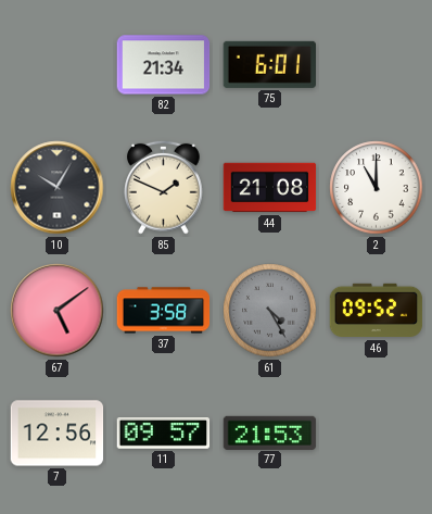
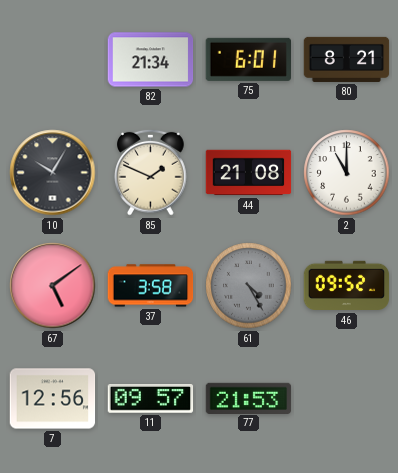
80: none -> 8:21
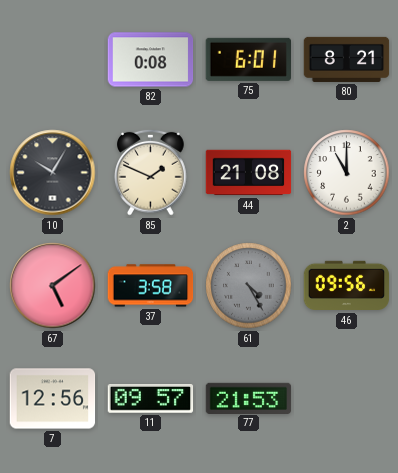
82: 21:34 -> 0:08
46: 09:52 -> 09:56
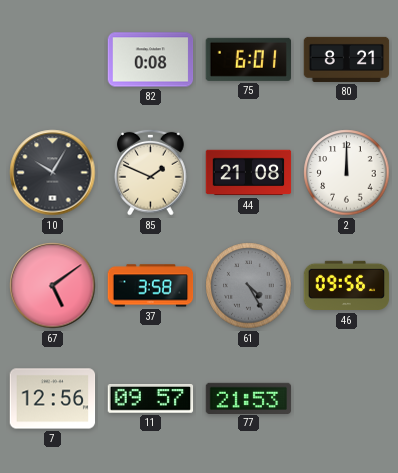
2: 11:00 -> 12:00
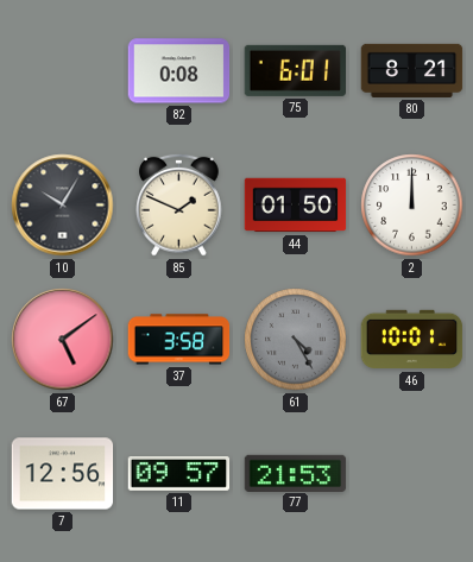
44: 21:08 -> 01:50
46: 09:56 -> 10:01
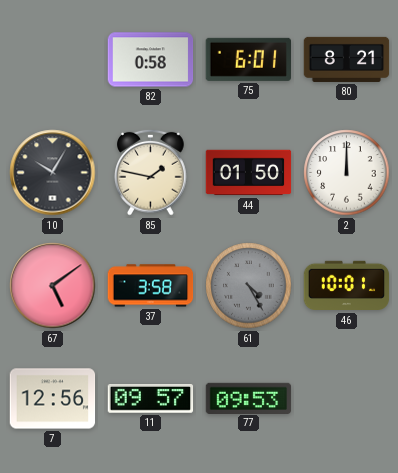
82: 0:08 -> 0:58
85: 1:49 -> 1:47
77: 21:53 -> 09:53
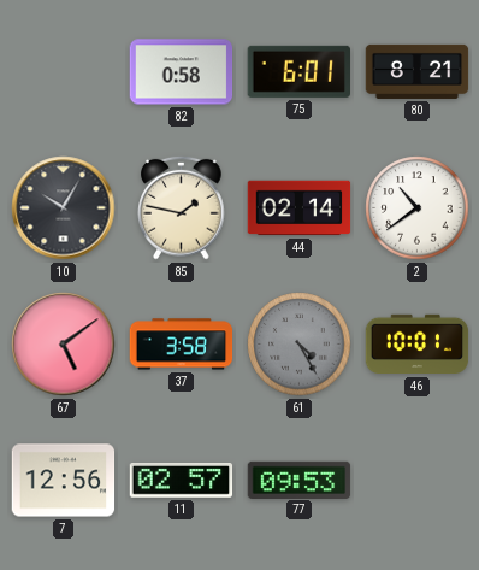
44: 01:50 -> 02:14
2: 12:00 -> 10:39
11: 09:57 -> 02:57
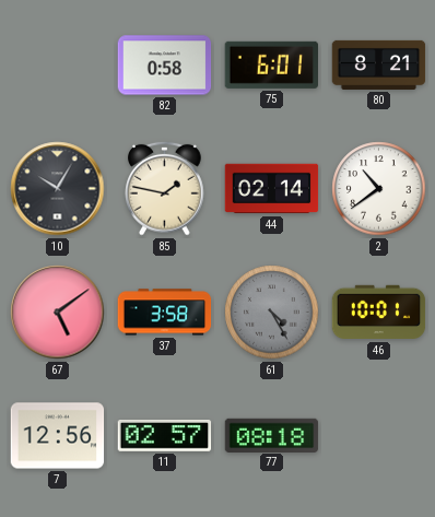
77: 09:53 -> 08:18
